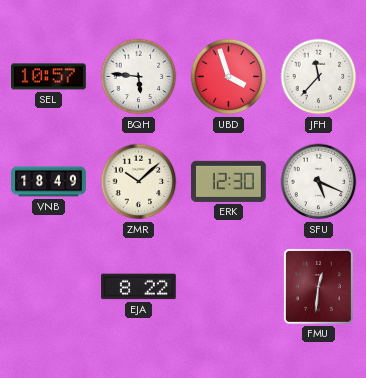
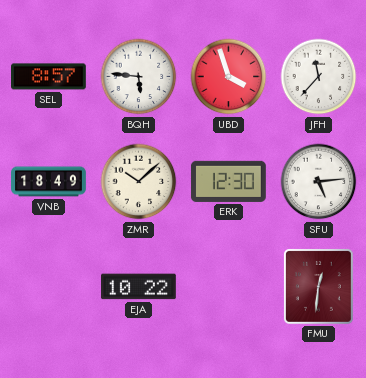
SEL: 10:57 -> 8:57
SFU: 5:19 -> 5:14
EJA: 8:22 -> 10:22
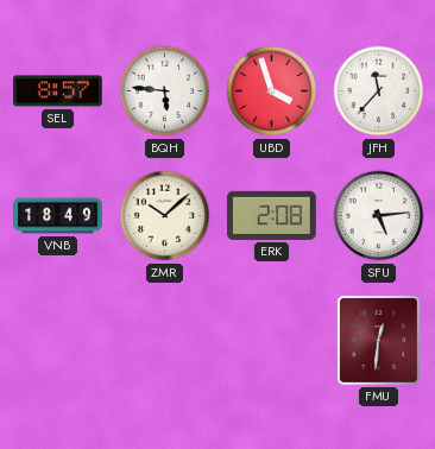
ERK: 12:30 -> 2:08
EJA: 10:22 -> none
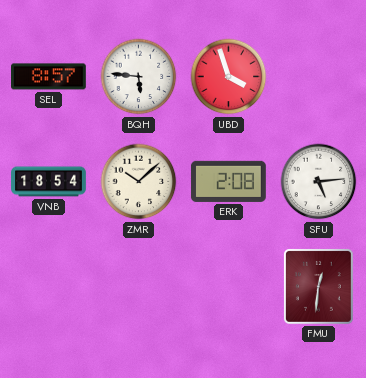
JFH: 11:37 -> none
VNB: 18:49 -> 18:54
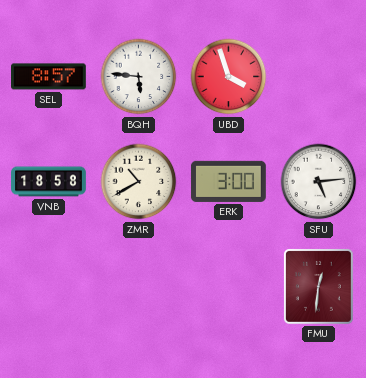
VNB: 18:54 -> 18:58
ZMR: 10:08 -> 10:40
ERK: 2:08 -> 3:00
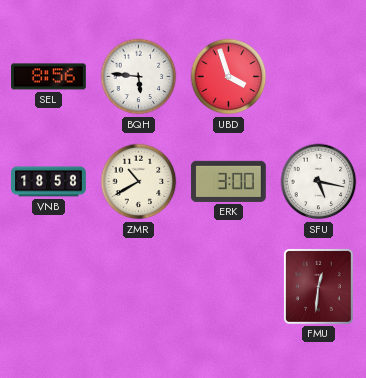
SEL: 8:57 -> 8:56
SFU: 5:14 -> 5:17
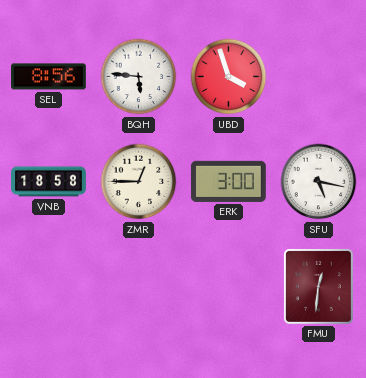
ZMR: 10:40 -> 12:45
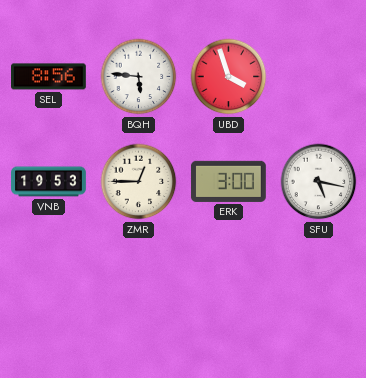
VNB: 18:58 -> 19:53
FMU: 12:31 -> none
